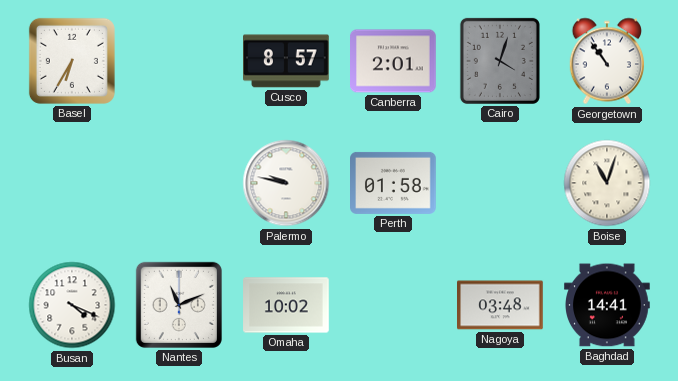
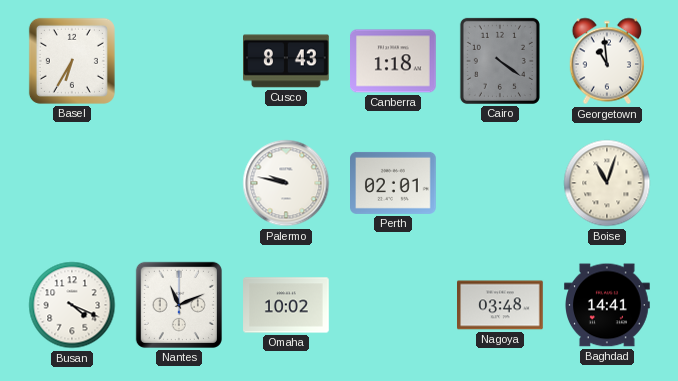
Cusco: 8:57 -> 8:43
Canberra: 2:01 -> 1:18
Cairo: 4:03 -> 4:21
Georgetown: 10:54 -> 10:59
Perth: 01:58 -> 02:01
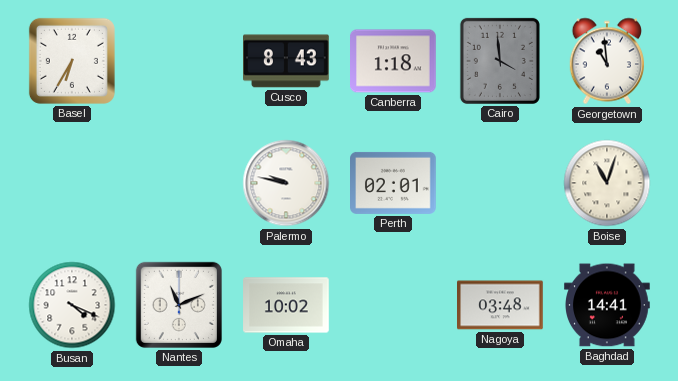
Cairo: 4:21 -> 3:59
